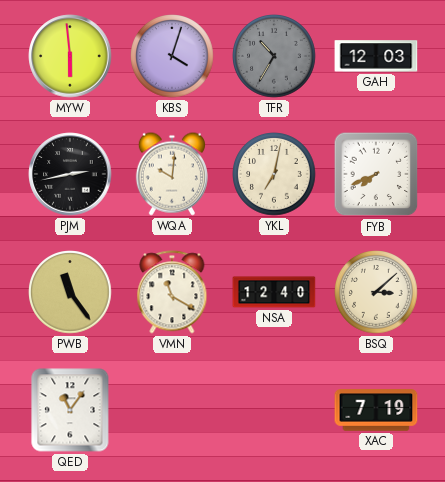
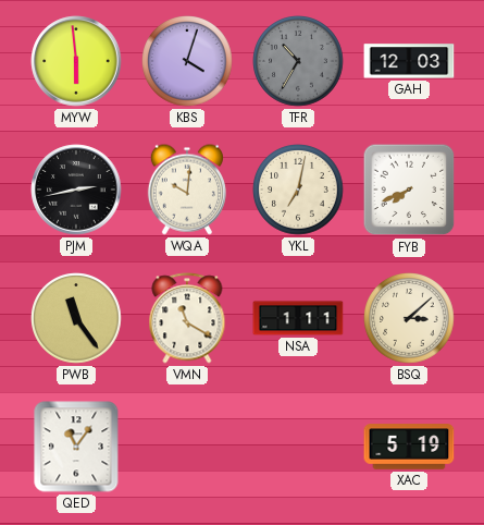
NSA: 12:40 -> 1:11
XAC: 7:19 -> 5:19
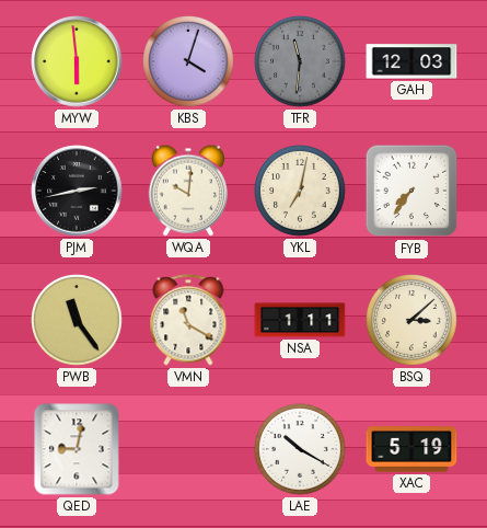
TFR: 10:35 -> 11:31
FYB: 7:41 -> 7:36
QED: 11:06 -> 9:02
LAE: none -> 10:20
